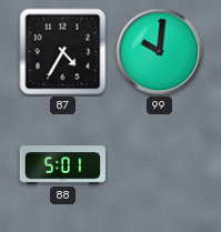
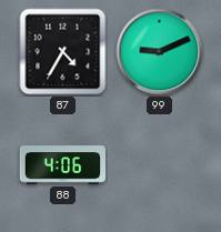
99: 10:01 -> 9:11
88: 5:01 -> 4:06
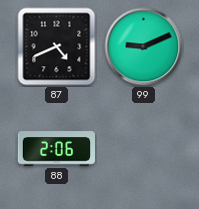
87: 4:35 -> 4:41
88: 4:06 -> 2:06
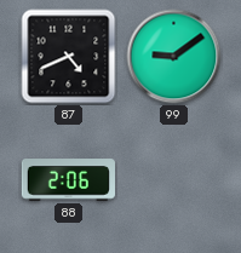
99: 9:11 -> 9:09
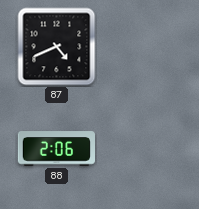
99: 9:09 -> none
